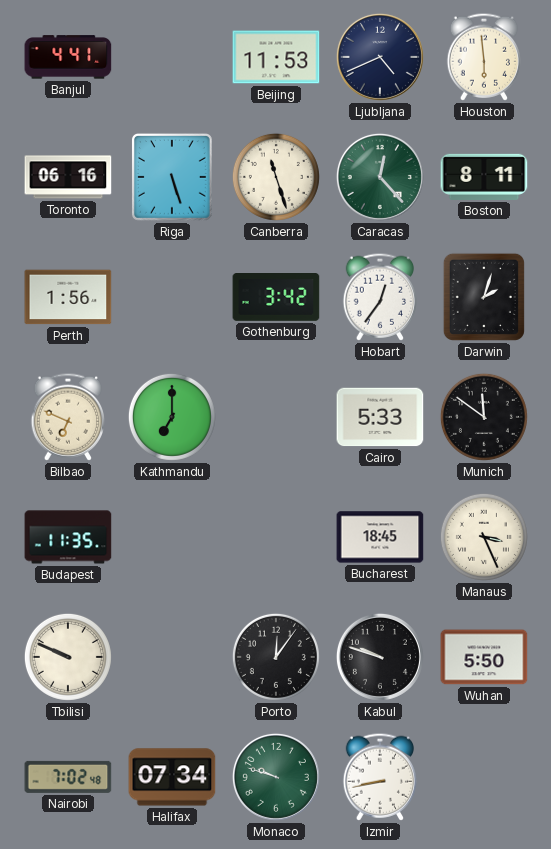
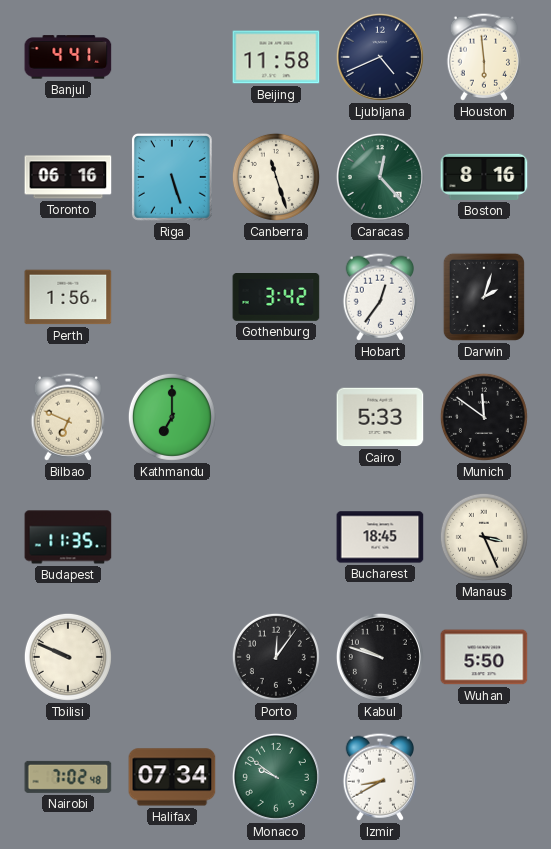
Beijing: 11:53 -> 11:58
Boston: 8:11 -> 8:16
Monaco: 9:48 -> 9:51
Izmir: 8:43 -> 8:40
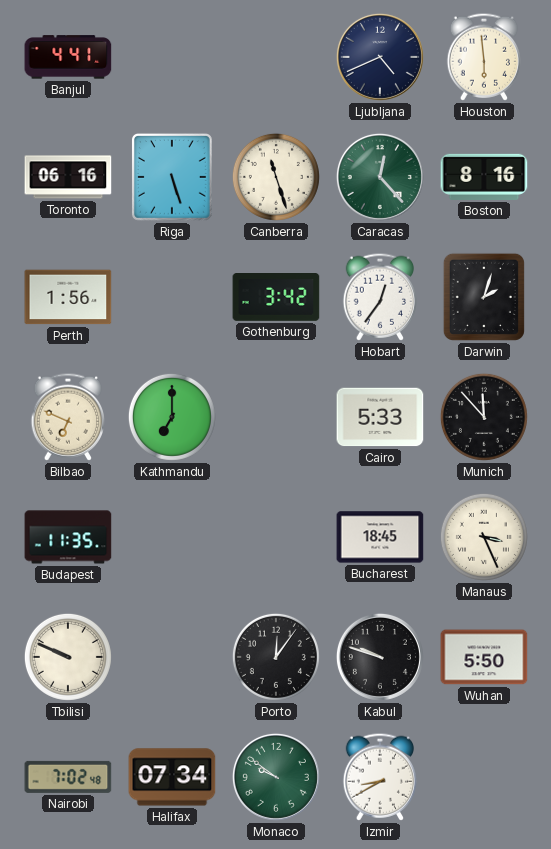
Beijing: 11:58 -> none
Munich: 11:51 -> 11:53
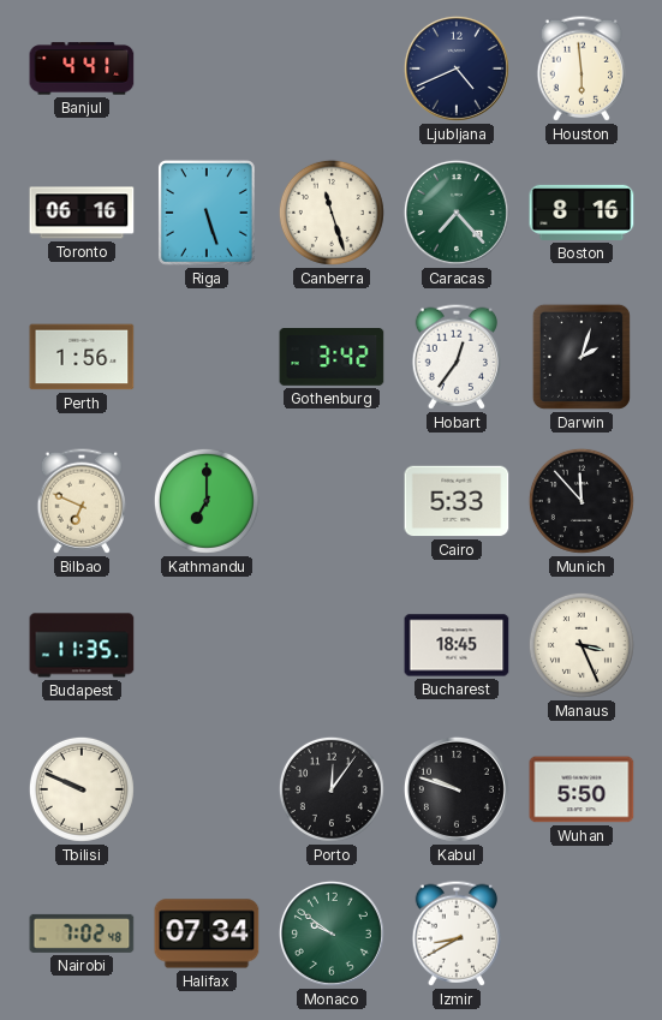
Caracas: 12:23 -> 7:23
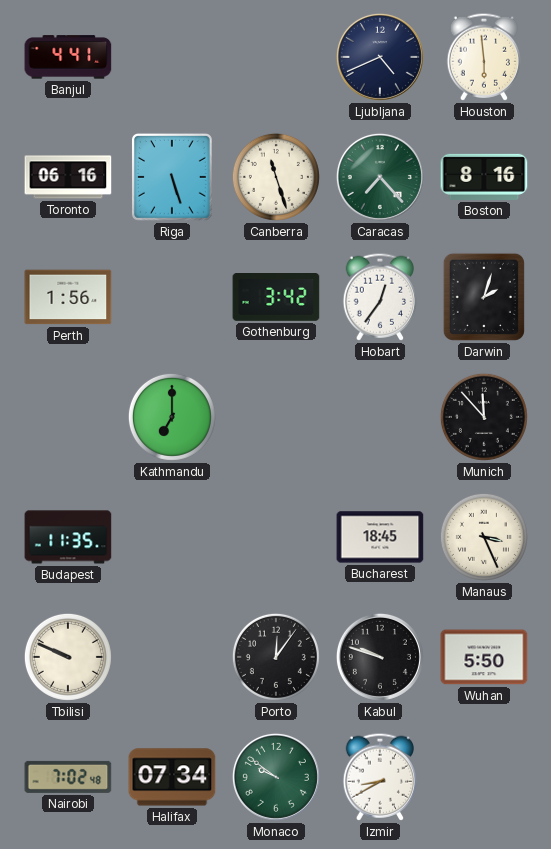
Bilbao: 6:49 -> none
Cairo: 5:33 -> none
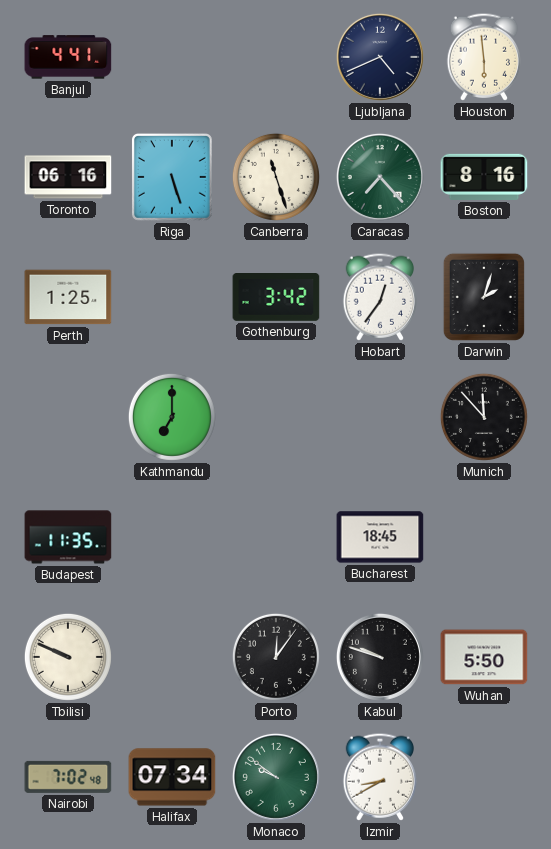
Perth: 1:56 -> 1:25
Manaus: 3:26 -> none
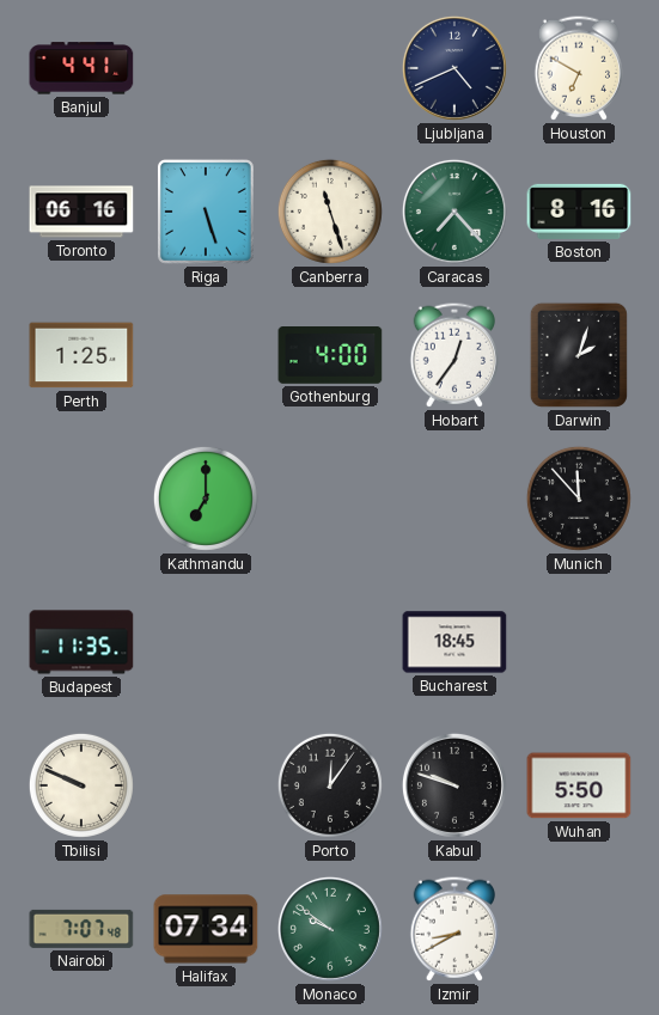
Houston: 5:59 -> 6:50
Gothenburg: 3:42 -> 4:00
Nairobi: 7:02 -> 7:07
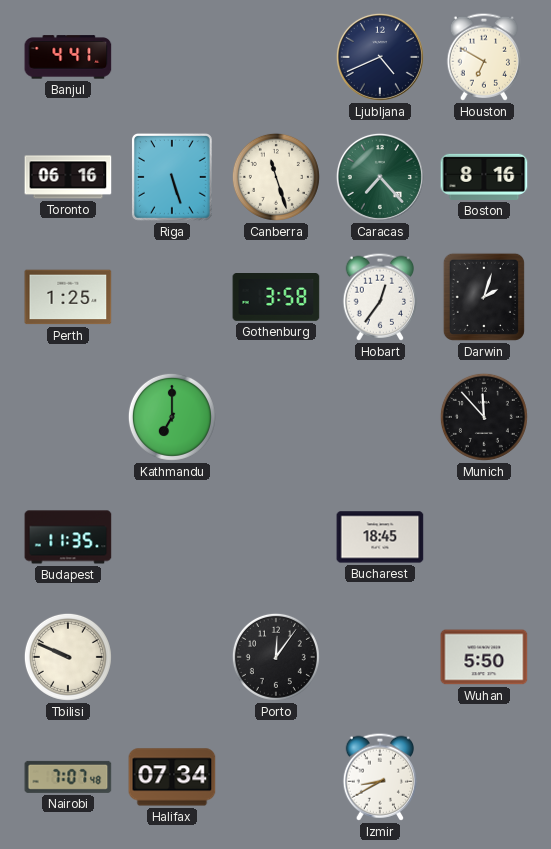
Gothenburg: 4:00 -> 3:58
Kabul: 9:48 -> none
Monaco: 9:51 -> none
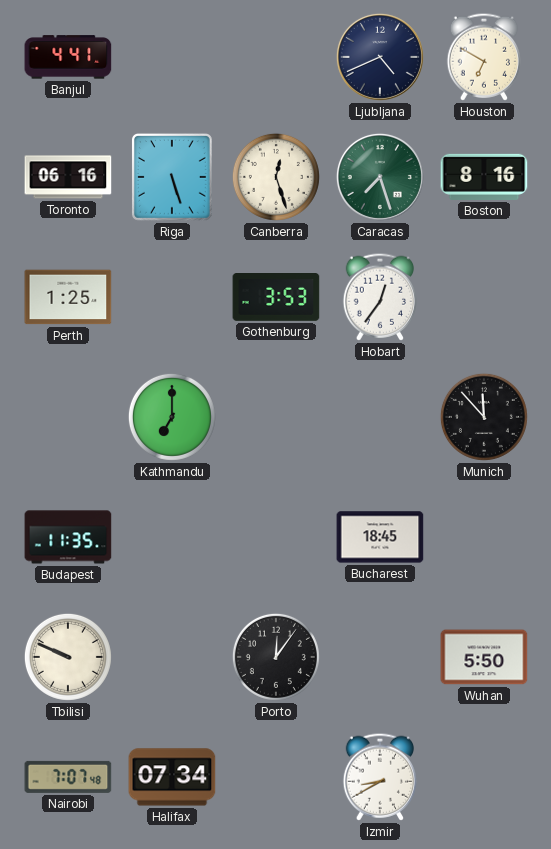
Canberra: 11:27 -> 12:27
Caracas: 7:23 -> 7:27
Gothenburg: 3:58 -> 3:53
Darwin: 2:03 -> none
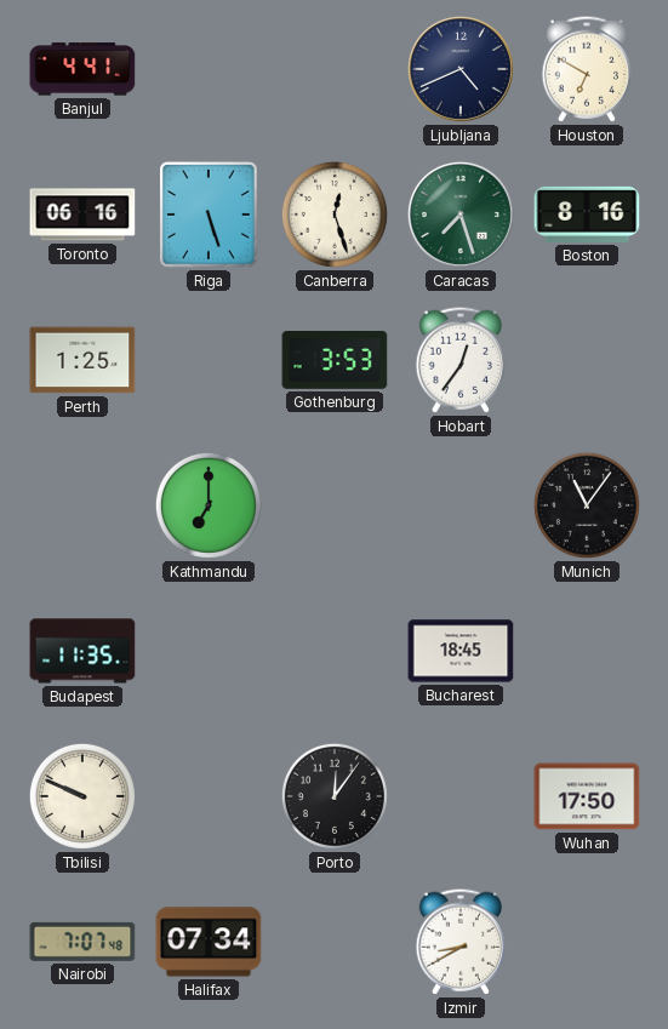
Munich: 11:53 -> 11:06
Wuhan: 5:50 -> 17:50
